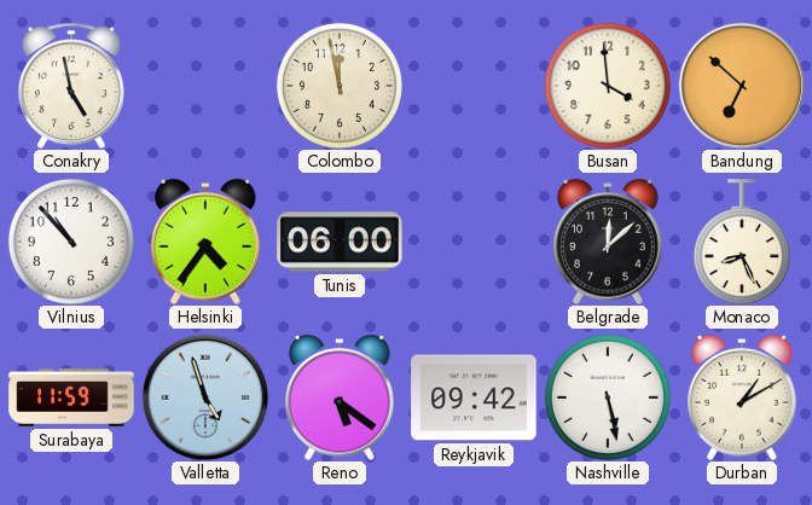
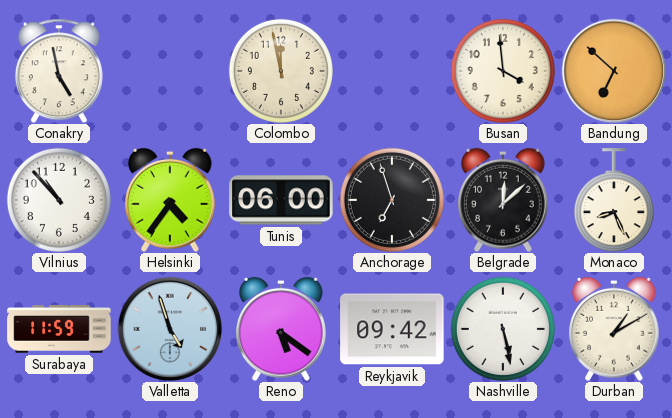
Anchorage: none -> 6:57
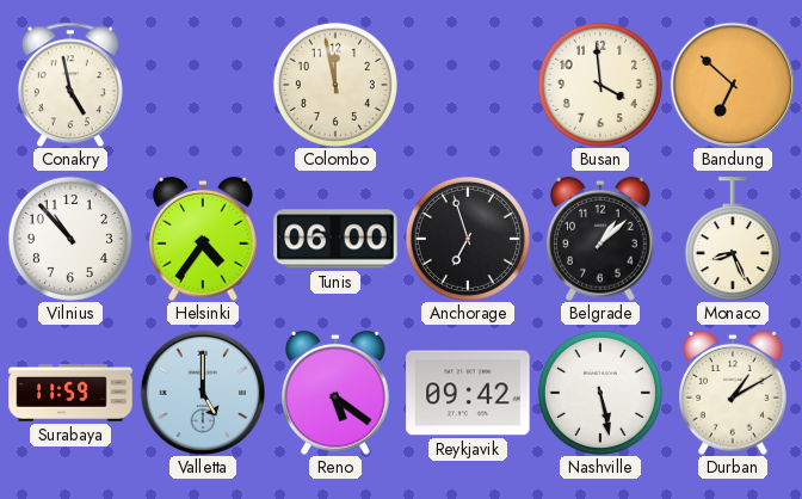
Belgrade: 12:08 -> 1:08
Valletta: 4:57 -> 5:00
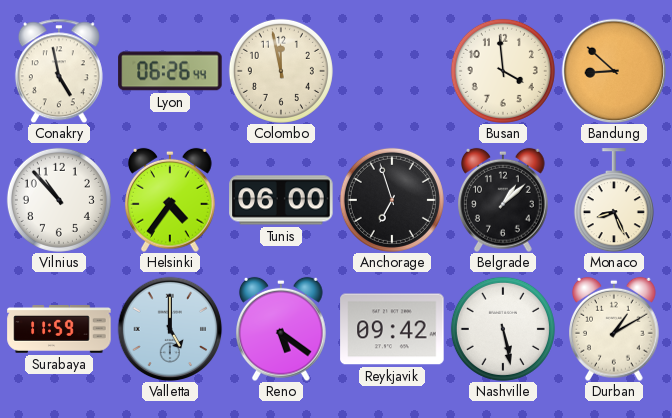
Lyon: none -> 06:26
Bandung: 6:52 -> 8:52
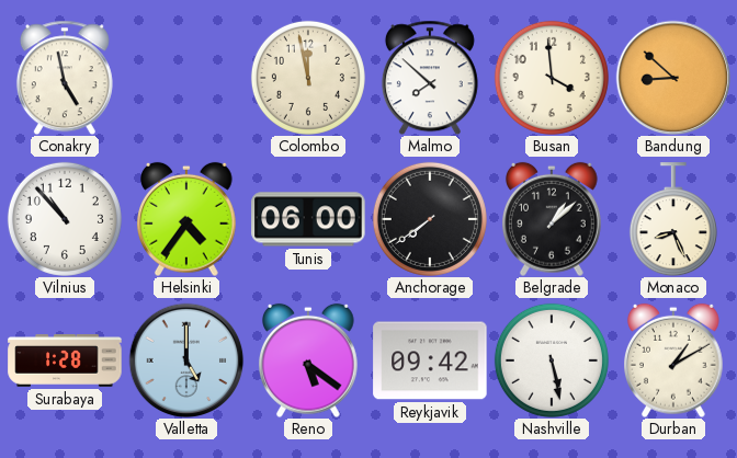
Lyon: 06:26 -> none
Malmo: none -> 7:52
Anchorage: 6:57 -> 7:39
Surabaya: 11:59 -> 1:28
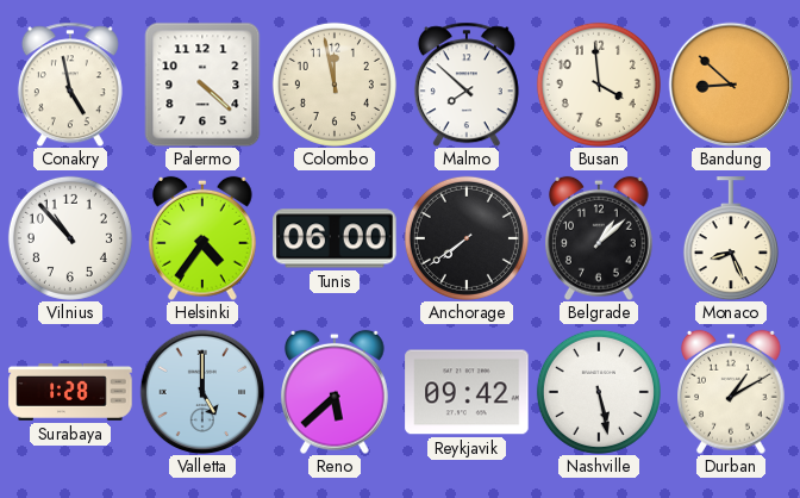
Palermo: none -> 4:22
Reno: 5:21 -> 5:38
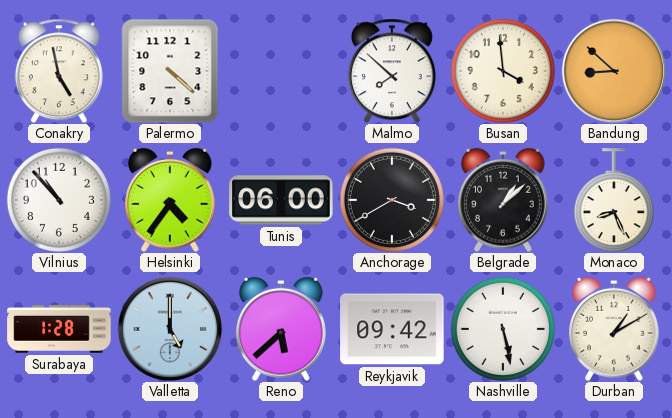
Colombo: 11:58 -> none
Anchorage: 7:39 -> 3:40
